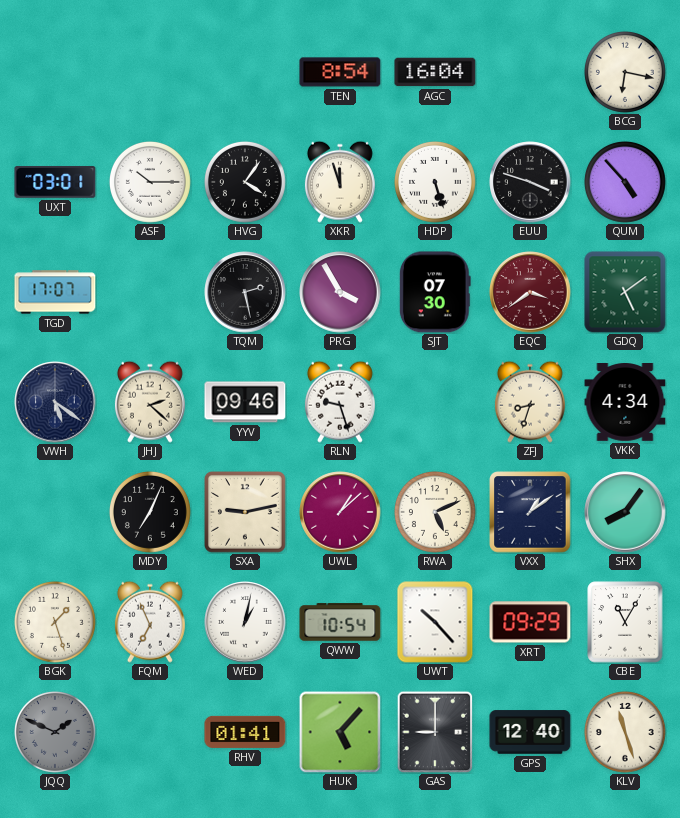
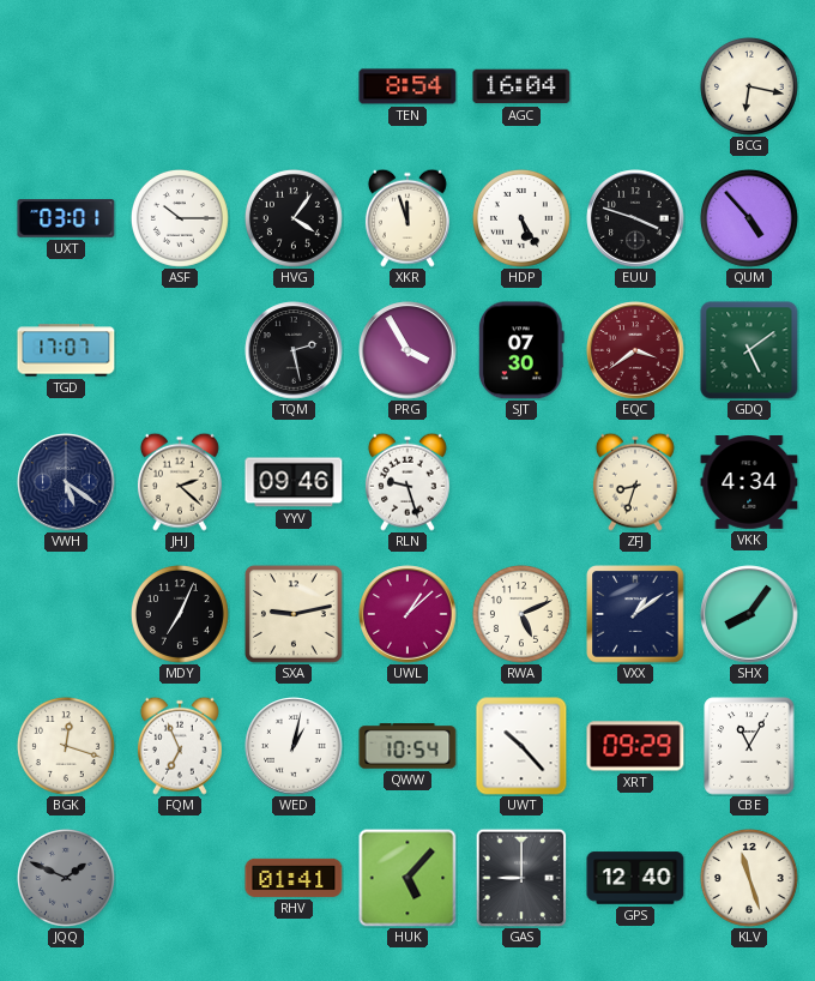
HDP: 5:27 -> 5:25
BGK: 1:27 -> 12:18
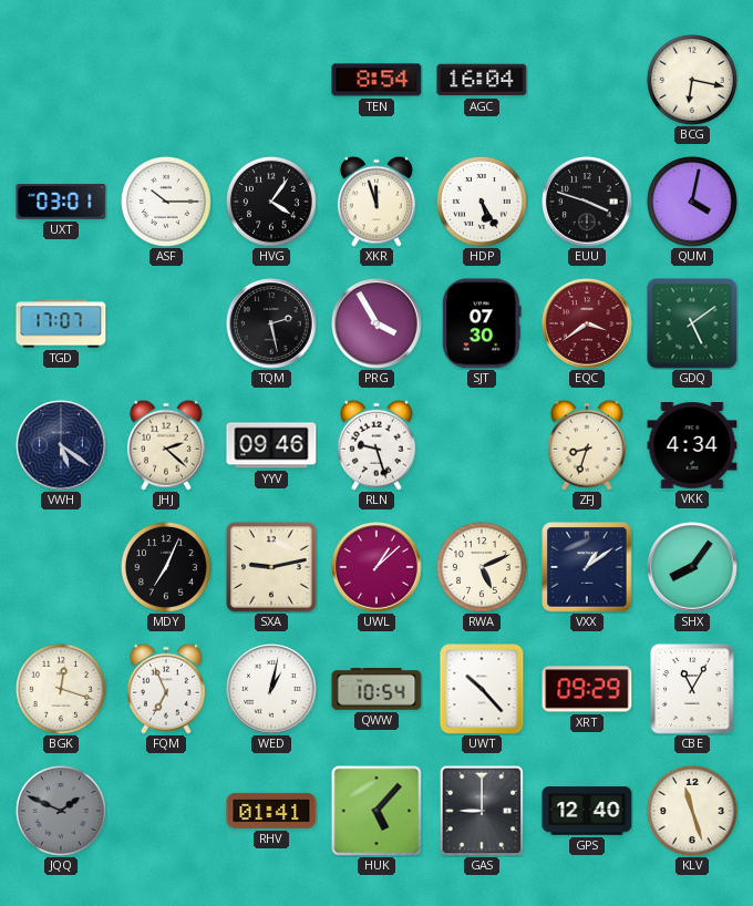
QUM: 4:53 -> 4:02
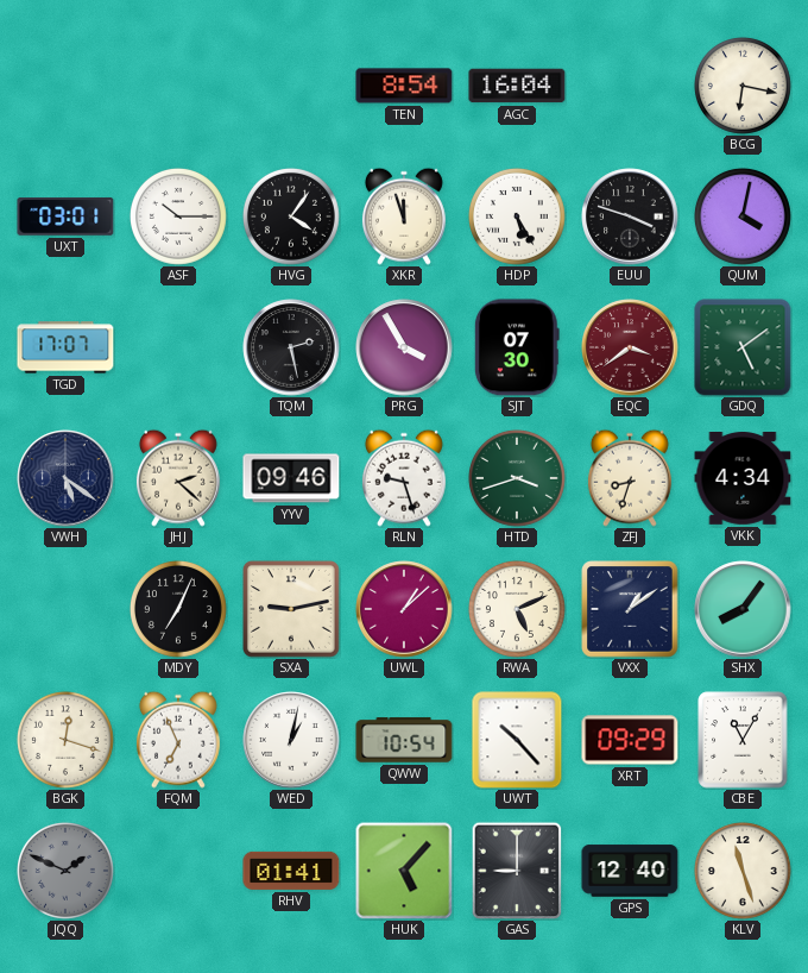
HTD: none -> 3:42
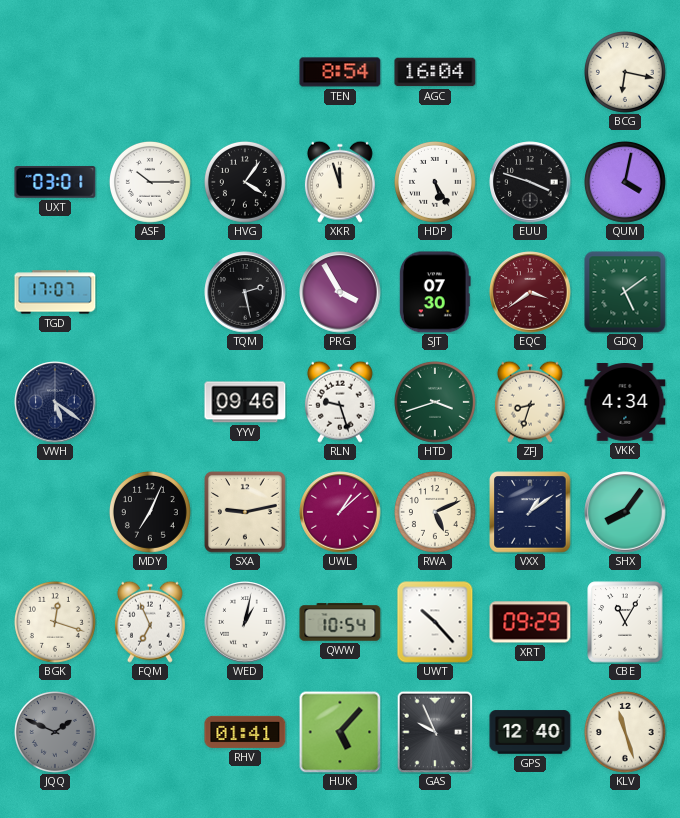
JHJ: 2:22 -> none
GAS: 9:00 -> 9:56
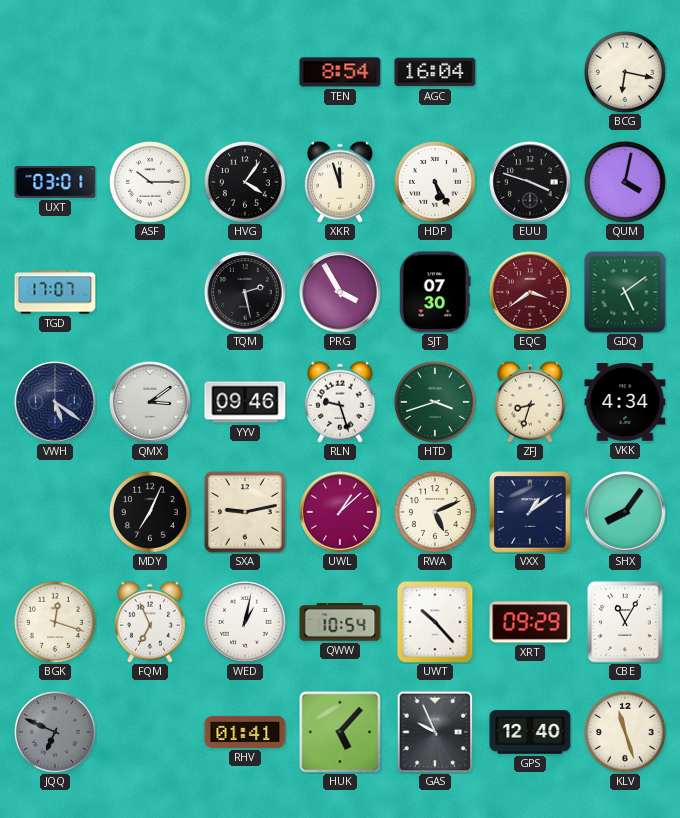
QMX: none -> 3:09
JQQ: 1:49 -> 6:49
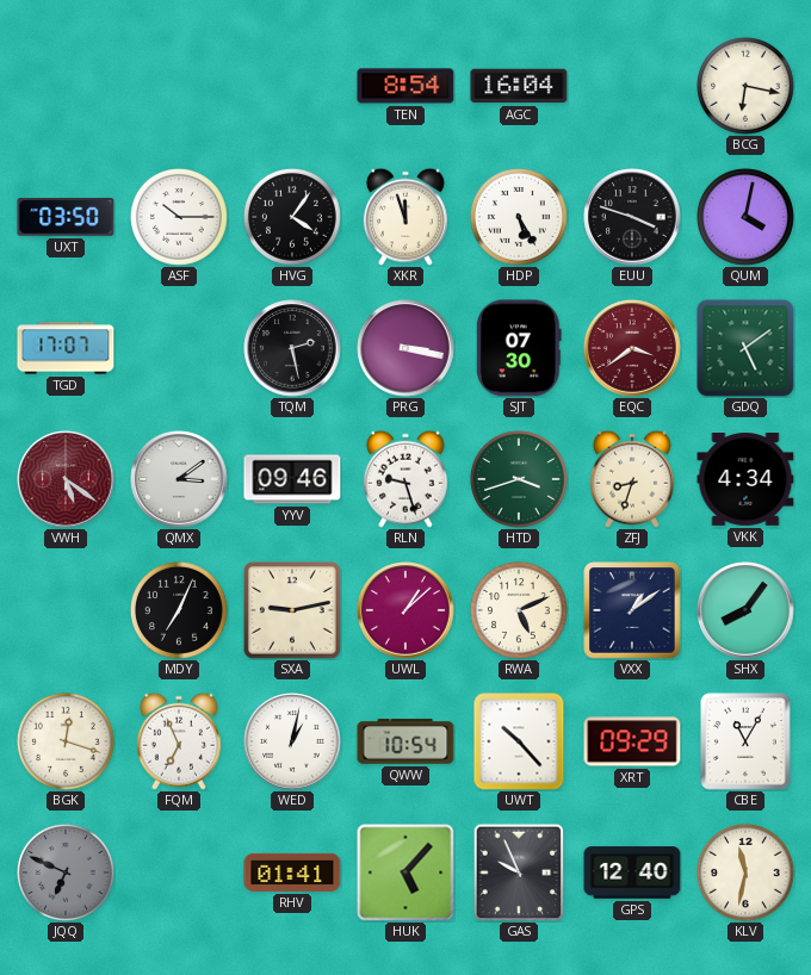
UXT: 03:01 -> 03:50
PRG: 3:55 -> 3:17
VWH dial: navy -> burgundy
KLV: 11:27 -> 11:32
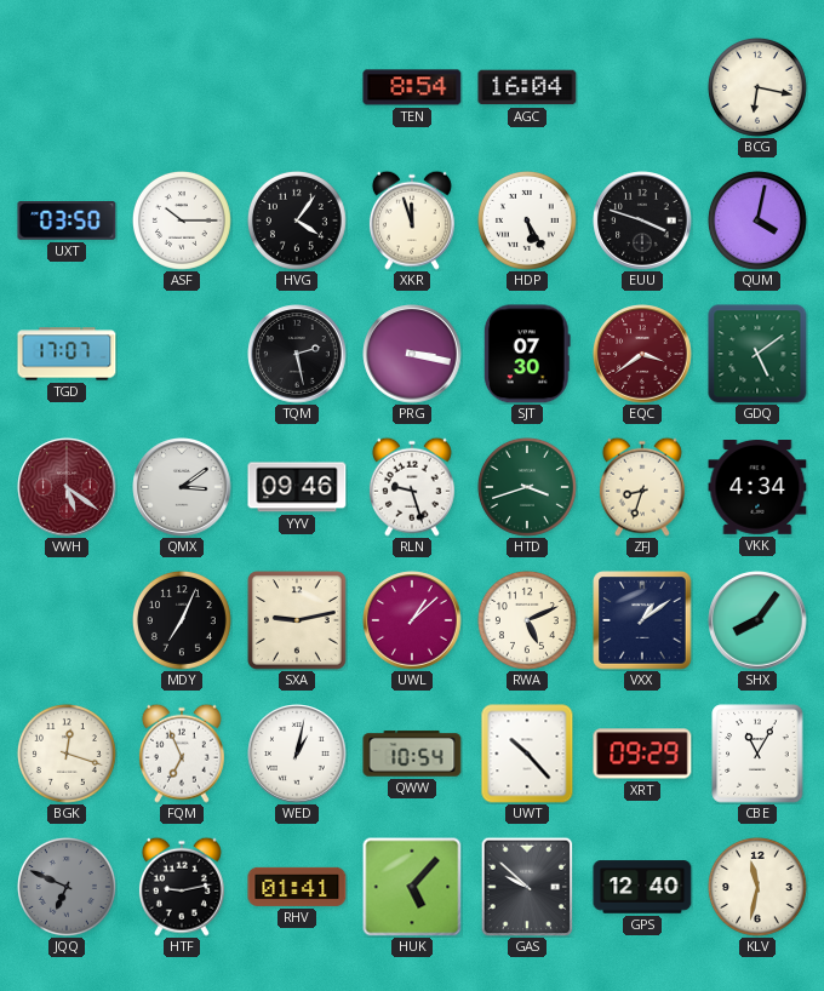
HTF: none -> 9:13
GAS: 9:56 -> 9:52
